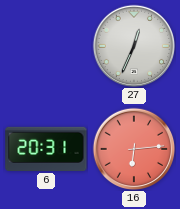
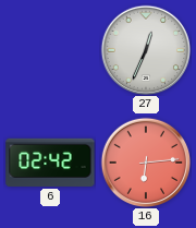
6: 20:31 -> 02:42
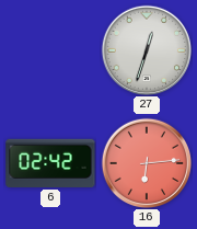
27: 12:34 -> 12:33
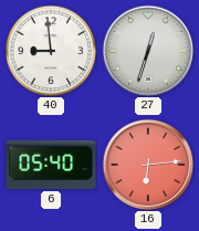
40: none -> 8:59
6: 02:42 -> 05:40
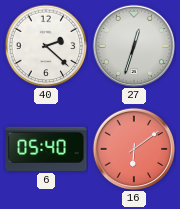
40: 8:59 -> 2:22
16: 6:14 -> 6:09
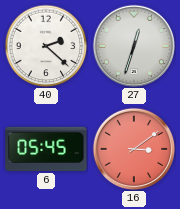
6: 05:40 -> 05:45
16: 6:09 -> 3:09
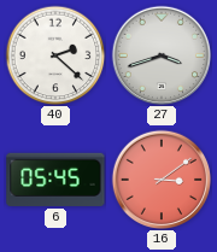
27: 12:33 -> 3:42
